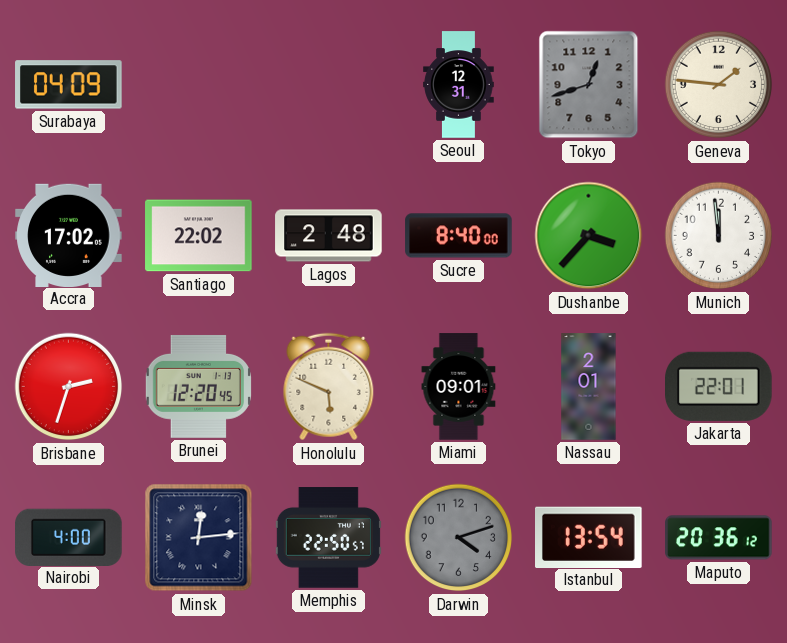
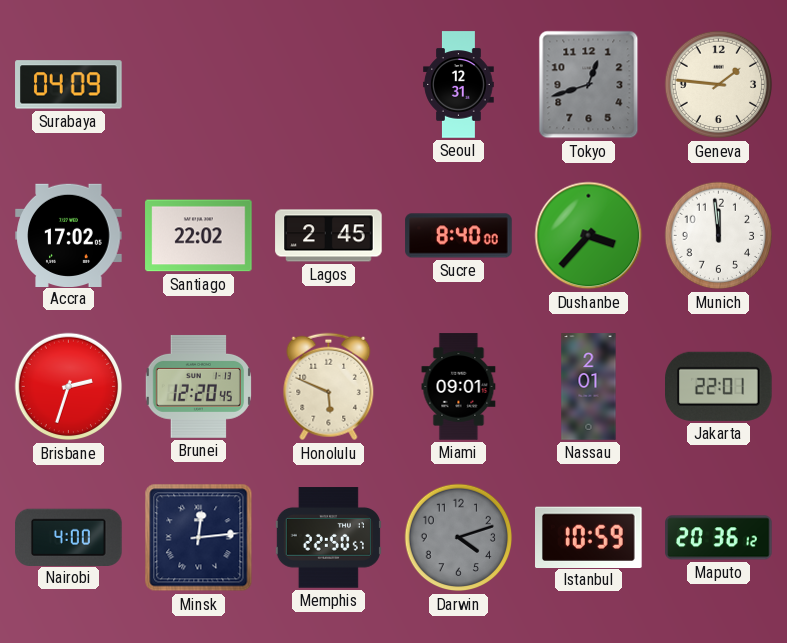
Lagos: 2:48 -> 2:45
Istanbul: 13:54 -> 10:59
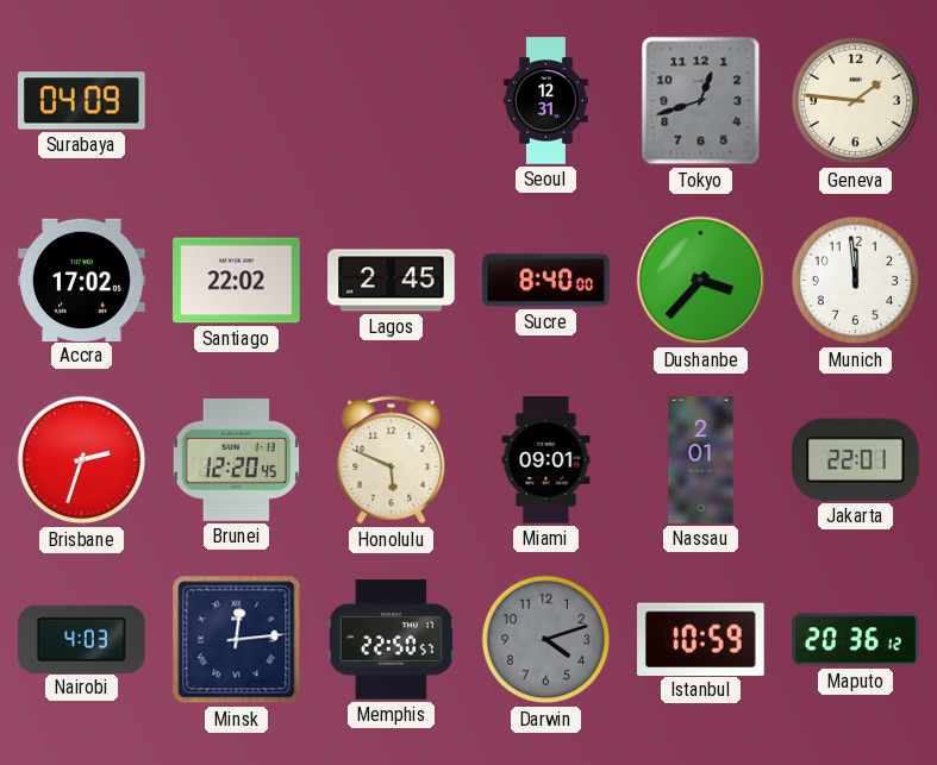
Nairobi: 4:00 -> 4:03
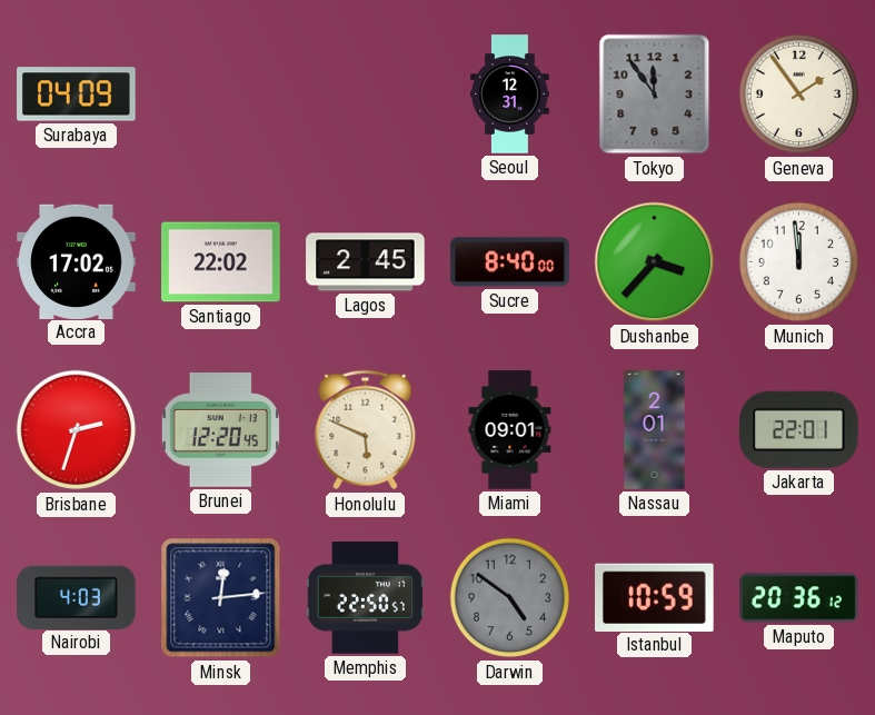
Tokyo: 12:42 -> 11:54
Geneva: 1:46 -> 1:54
Darwin: 4:12 -> 4:51
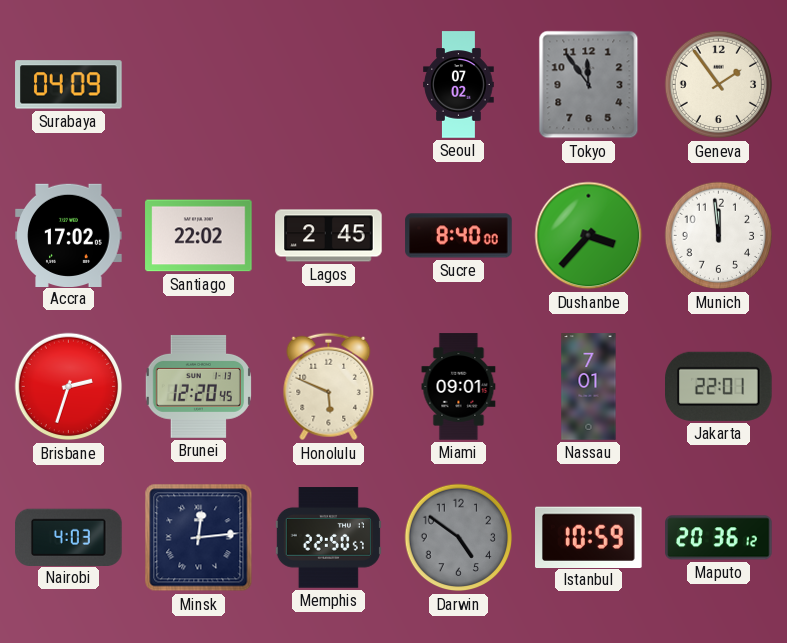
Seoul: 12:31 -> 07:02
Nassau: 2:01 -> 7:01
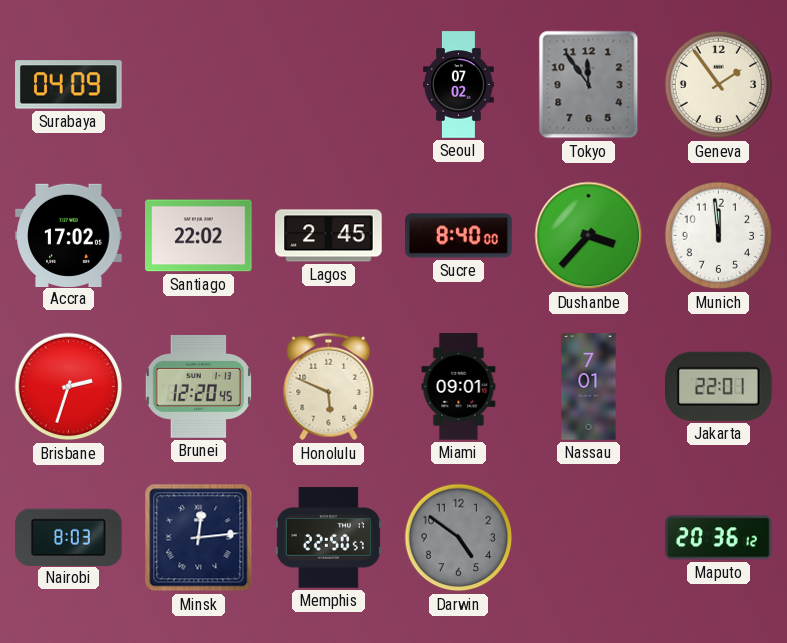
Nairobi: 4:03 -> 8:03
Istanbul: 10:59 -> none
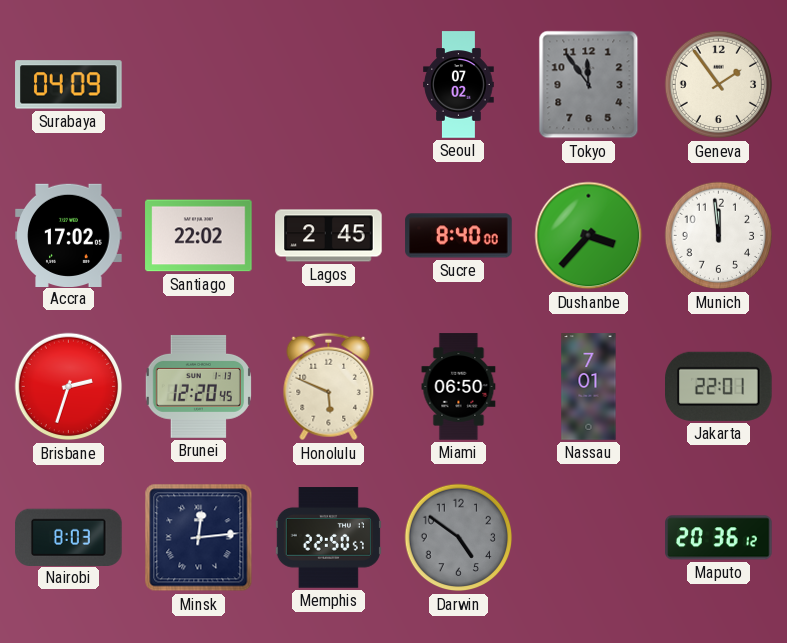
Miami: 09:01 -> 06:50
